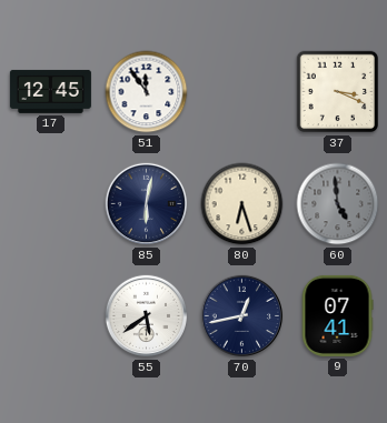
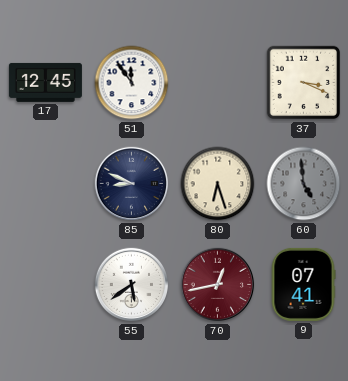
85: 6:02 -> 8:49
70 dial: navy -> burgundy
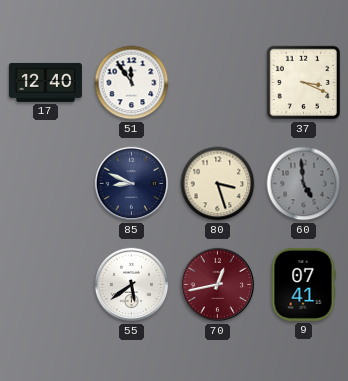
17: 12:45 -> 12:40
80: 6:27 -> 3:27
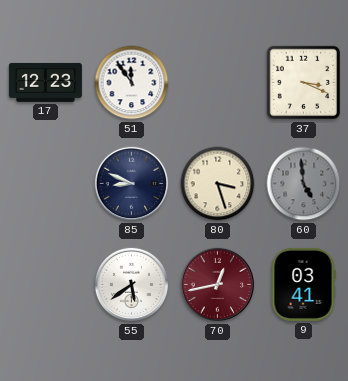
17: 12:40 -> 12:23
9: 07:41 -> 03:41
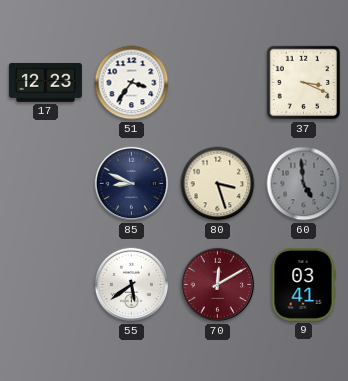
51: 11:54 -> 3:36
70: 12:43 -> 12:10
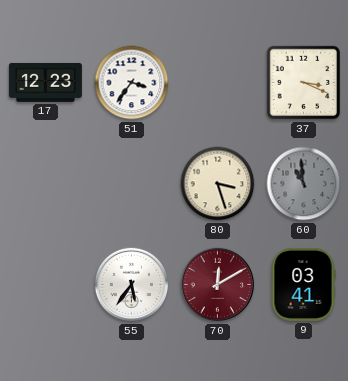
85: 8:49 -> none
60: 4:59 -> 10:59
55: 5:39 -> 5:36
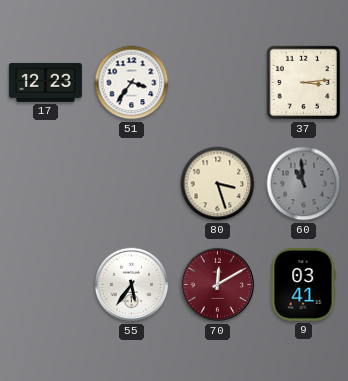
37: 3:19 -> 3:14
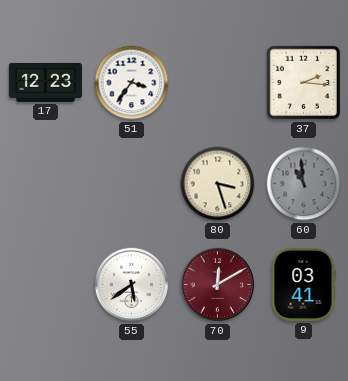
37: 3:14 -> 2:16
55: 5:36 -> 5:39
